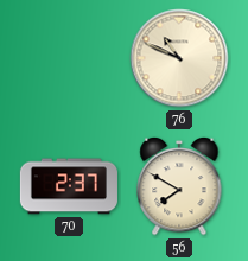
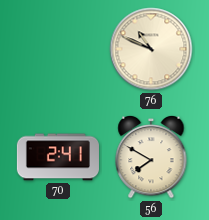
70: 2:37 -> 2:41
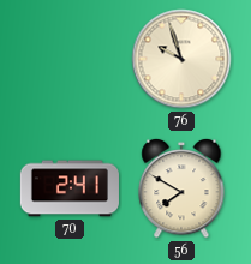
76: 10:49 -> 9:57
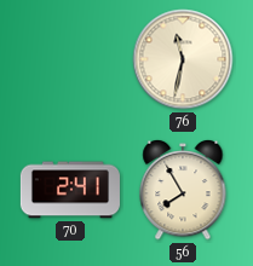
76: 9:57 -> 11:32
56: 7:50 -> 7:55
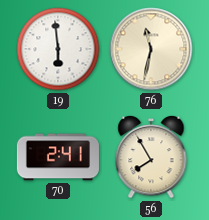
19: none -> 5:59
